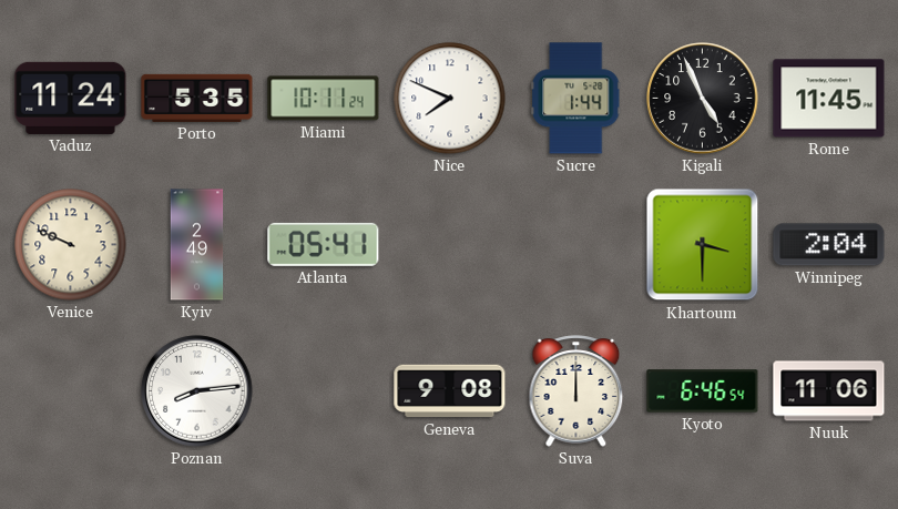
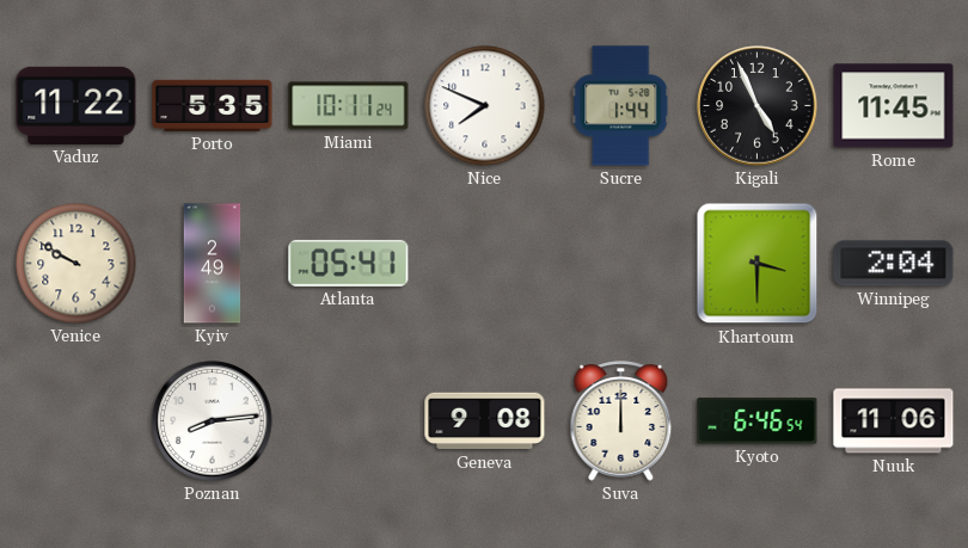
Vaduz: 11:24 -> 11:22
Venice: 9:49 -> 9:50
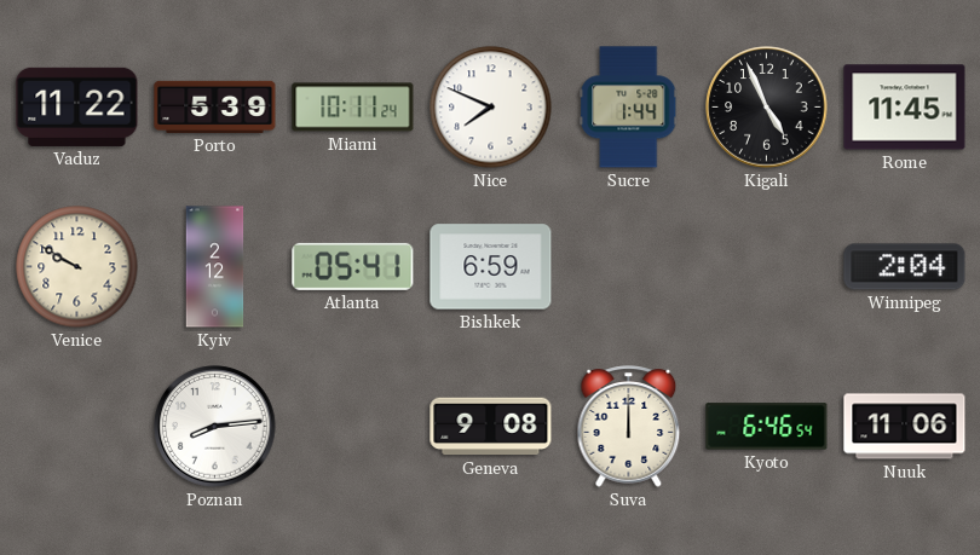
Porto: 5:35 -> 5:39
Kyiv: 2:49 -> 2:12
Bishkek: none -> 6:59
Khartoum: 3:30 -> none
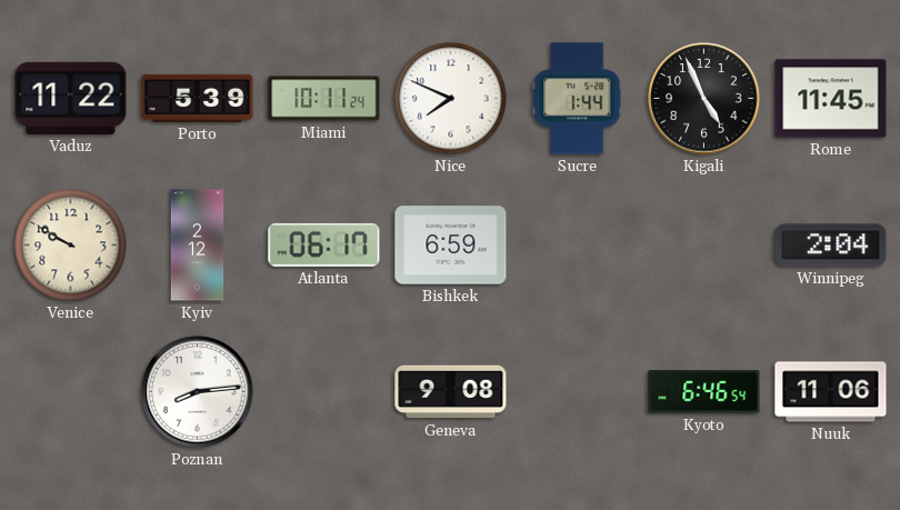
Atlanta: 05:41 -> 06:17
Suva: 12:00 -> none
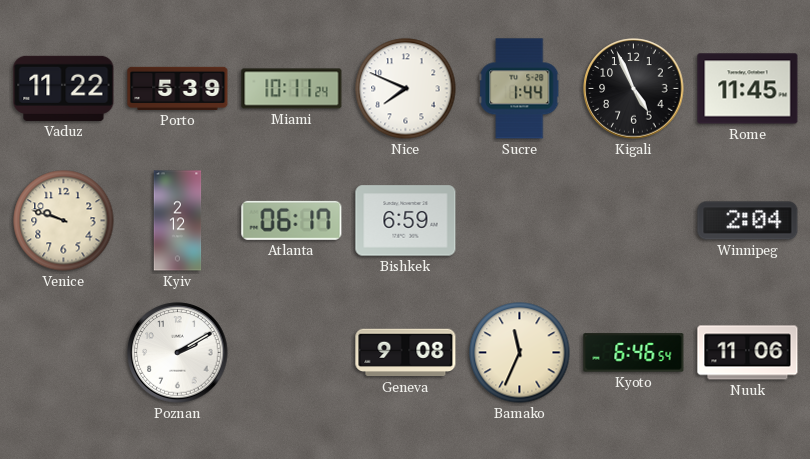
Venice: 9:50 -> 9:48
Poznan: 8:14 -> 2:10
Bamako: none -> 11:34
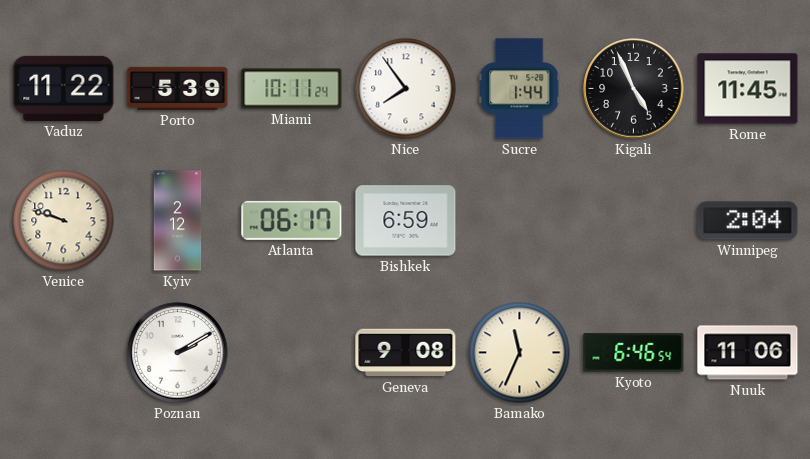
Nice: 7:49 -> 7:54
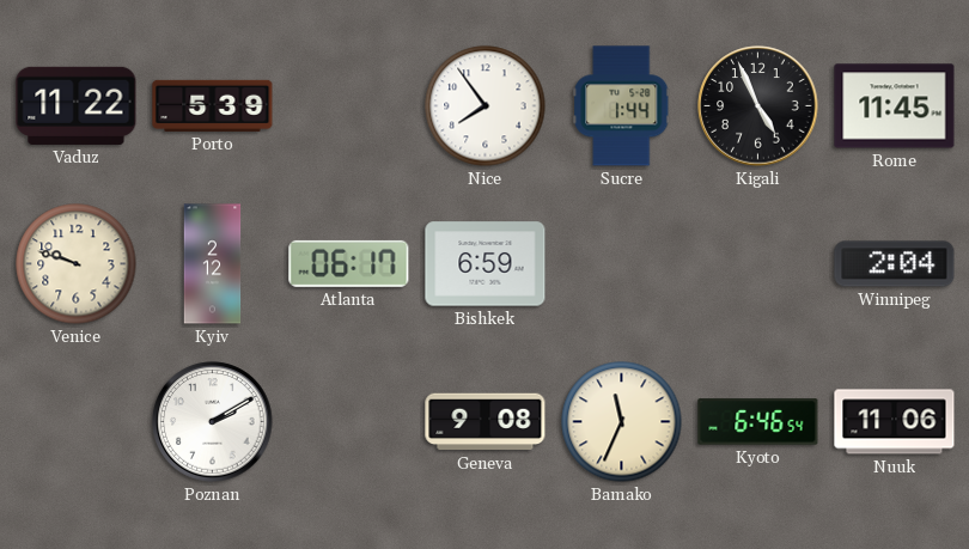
Miami: 10:11 -> none
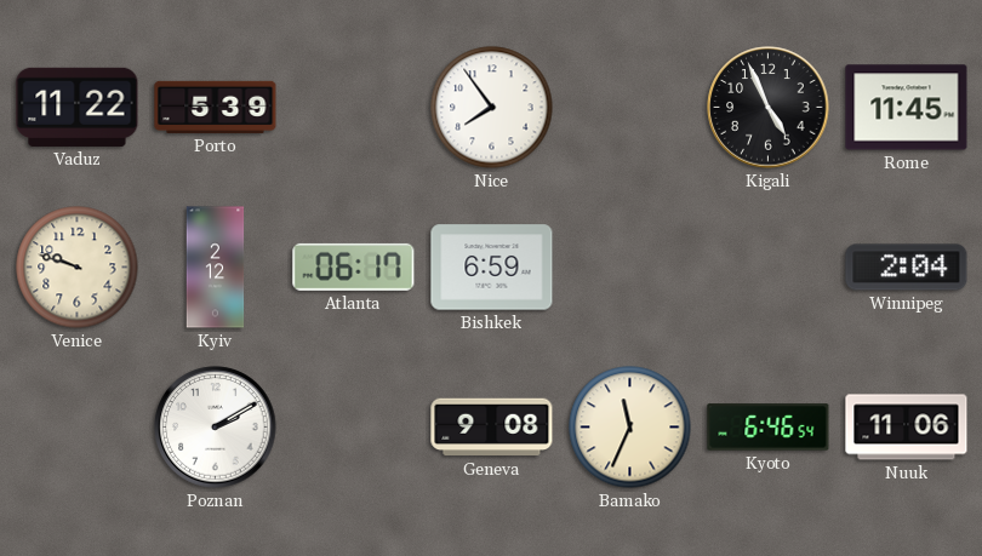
Sucre: 1:44 -> none
